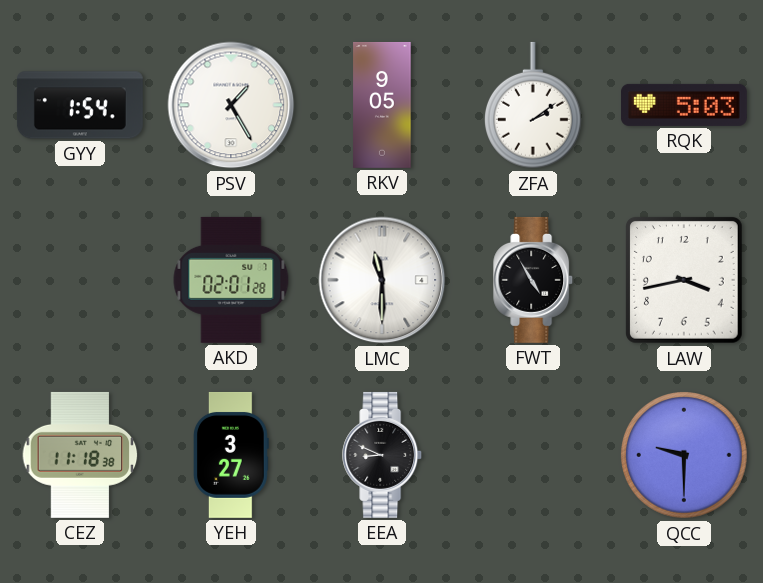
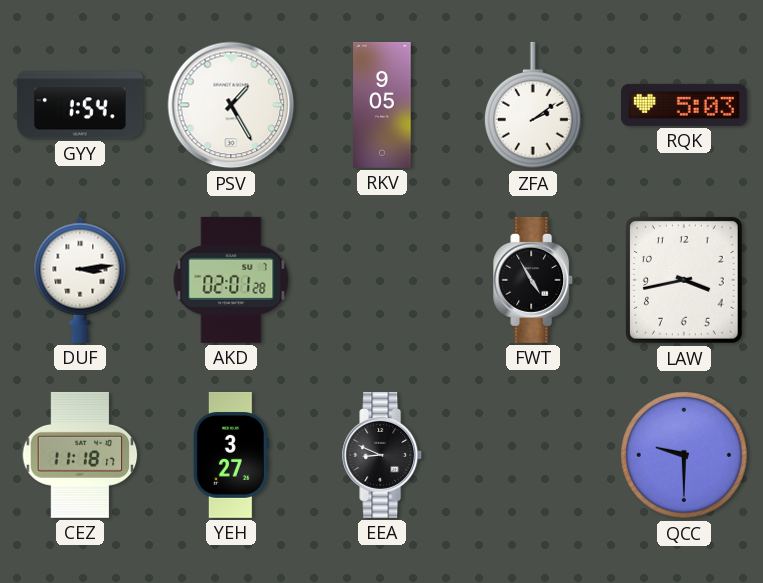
DUF: none -> 3:14
LMC: 11:30 -> none
CEZ: 11:18:38 -> 11:18:17
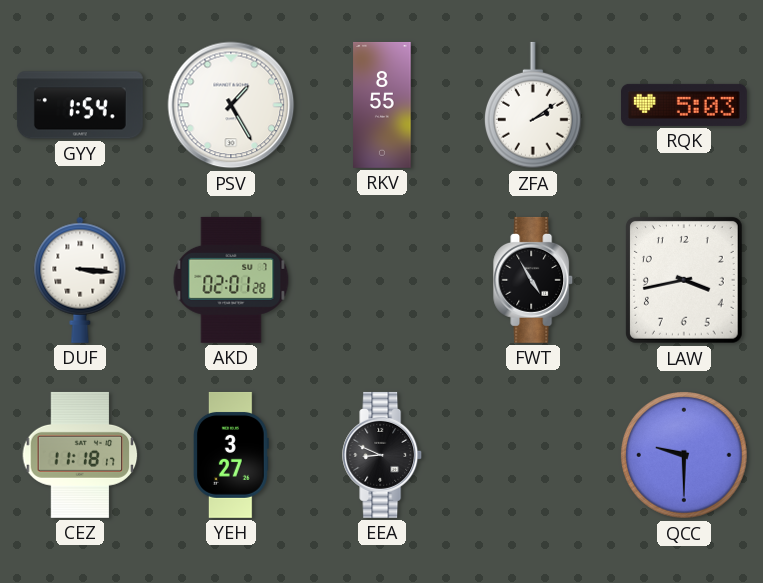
RKV: 9:05 -> 8:55
DUF: 3:14 -> 3:16
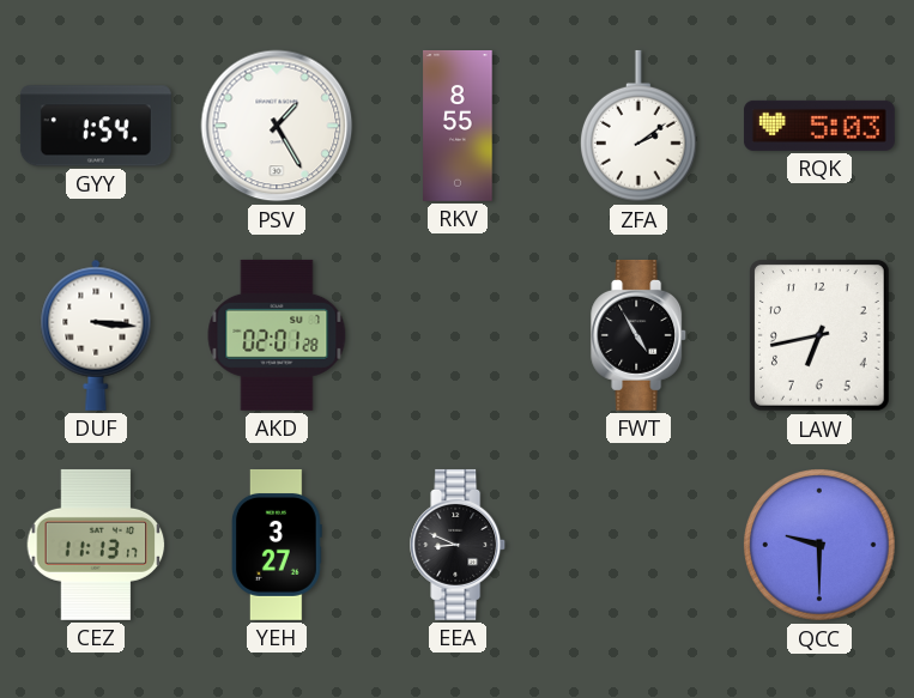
LAW: 3:43 -> 6:43
CEZ: 11:18 -> 11:13
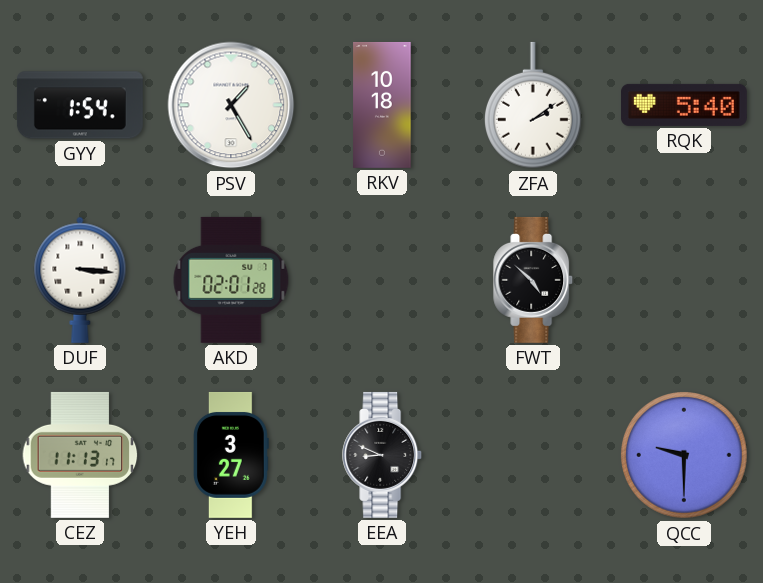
RKV: 8:55 -> 10:18
RQK: 5:03 -> 5:40
FWT: 4:55 -> 4:52
LAW: 6:43 -> none
